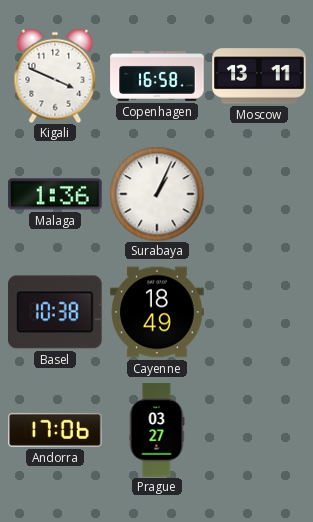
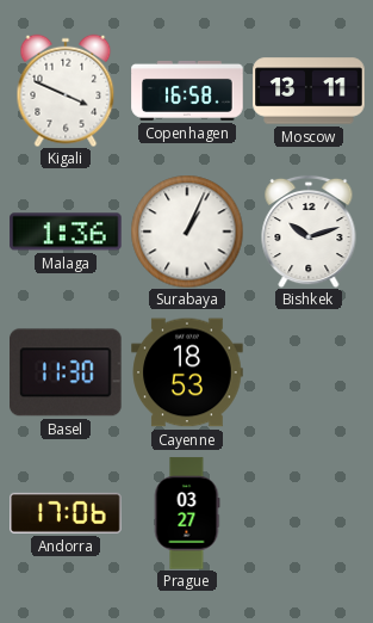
Bishkek: none -> 10:12
Basel: 10:38 -> 11:30
Cayenne: 18:49 -> 18:53
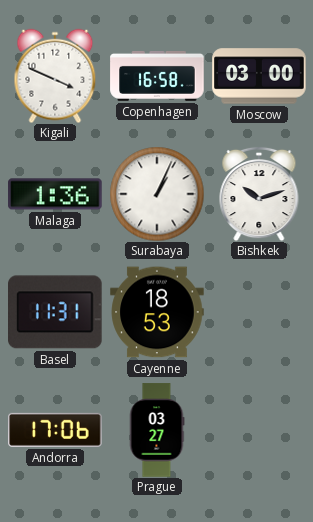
Moscow: 13:11 -> 03:00
Basel: 11:30 -> 11:31
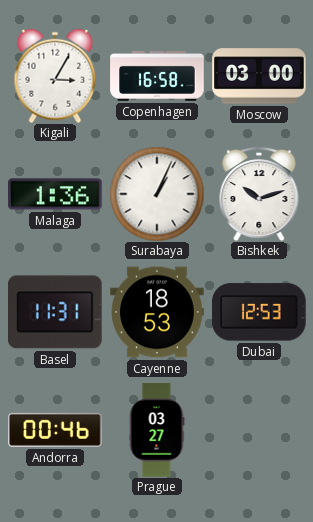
Kigali: 3:49 -> 3:05
Dubai: none -> 12:53
Andorra: 17:06 -> 00:46
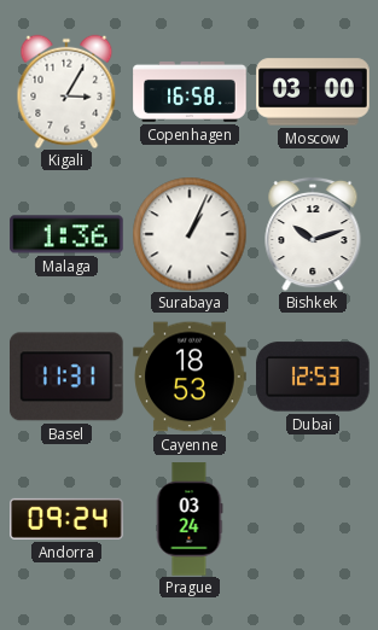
Andorra: 00:46 -> 09:24
Prague: 03:27 -> 03:24
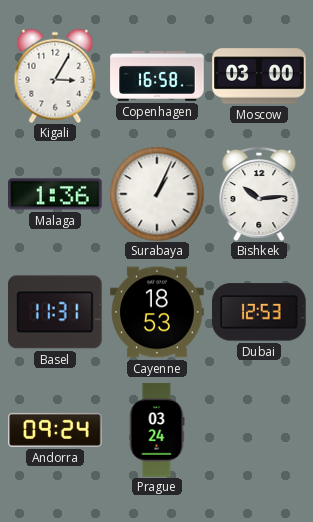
Bishkek: 10:12 -> 10:14
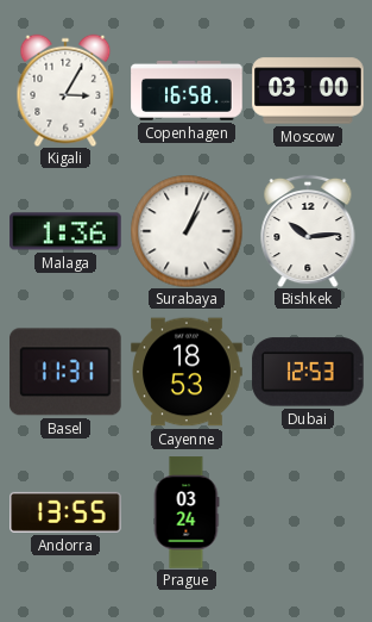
Andorra: 09:24 -> 13:55
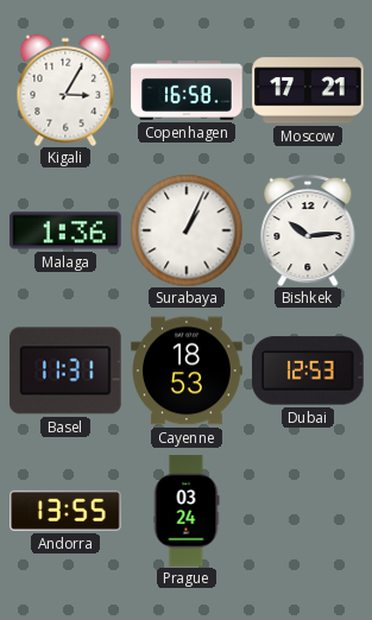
Moscow: 03:00 -> 17:21
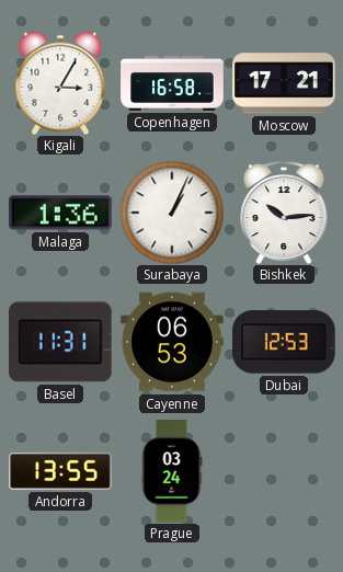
Cayenne: 18:53 -> 06:53
